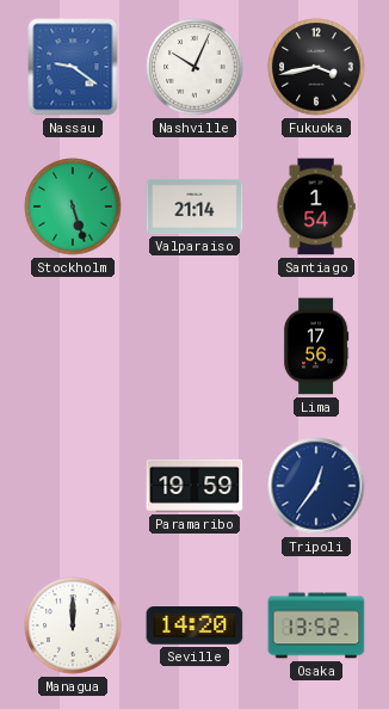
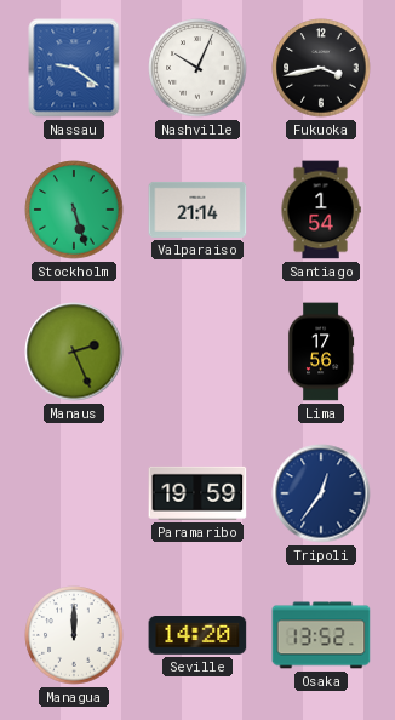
Manaus: none -> 2:26
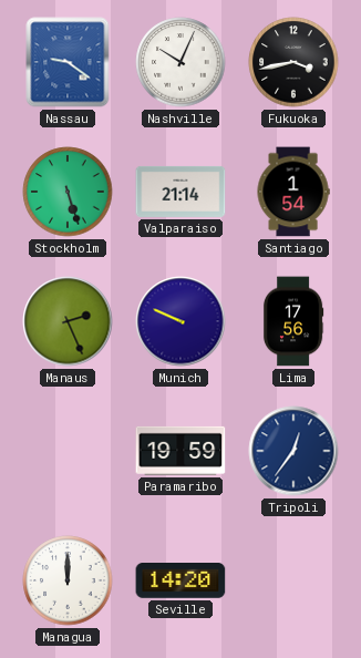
Munich: none -> 9:49
Osaka: 13:52 -> none
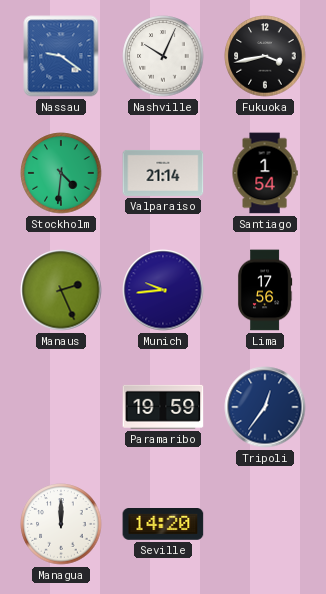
Stockholm: 5:27 -> 4:31
Munich: 9:49 -> 9:44
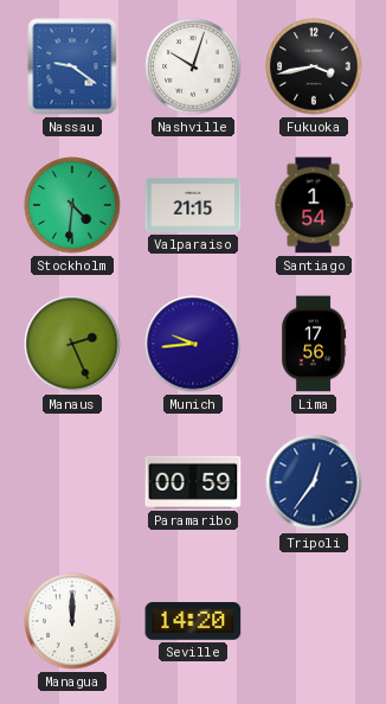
Nashville: 10:04 -> 10:03
Valparaiso: 21:14 -> 21:15
Paramaribo: 19:59 -> 00:59
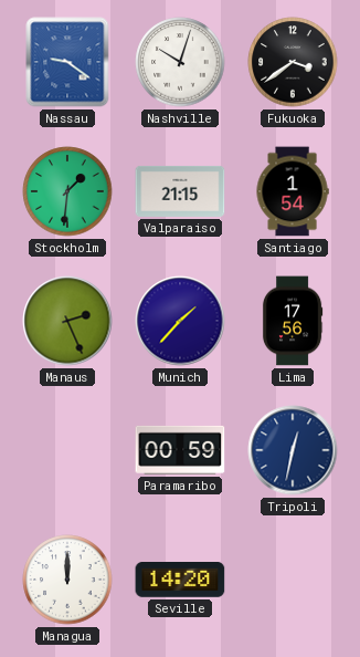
Fukuoka: 3:43 -> 3:39
Stockholm: 4:31 -> 1:31
Munich: 9:44 -> 1:37
Tripoli: 12:36 -> 12:32
